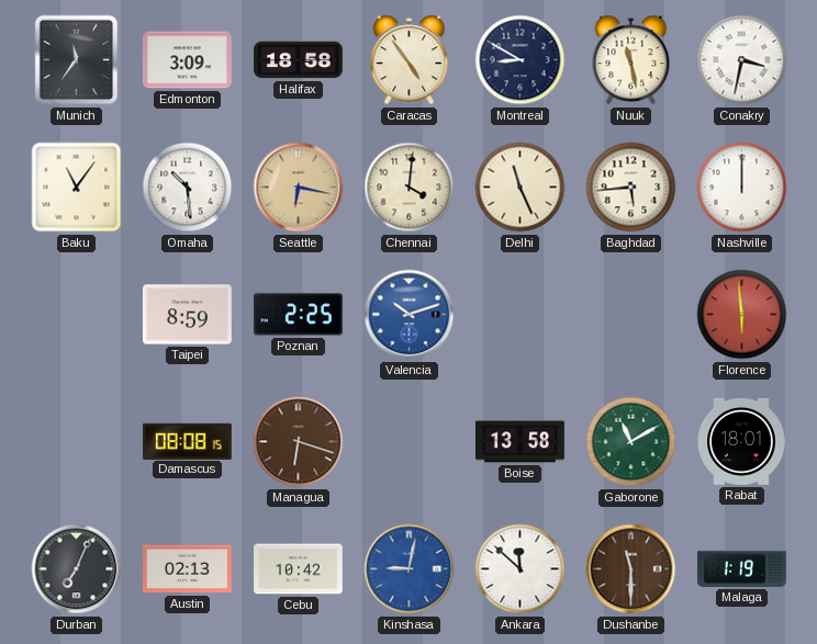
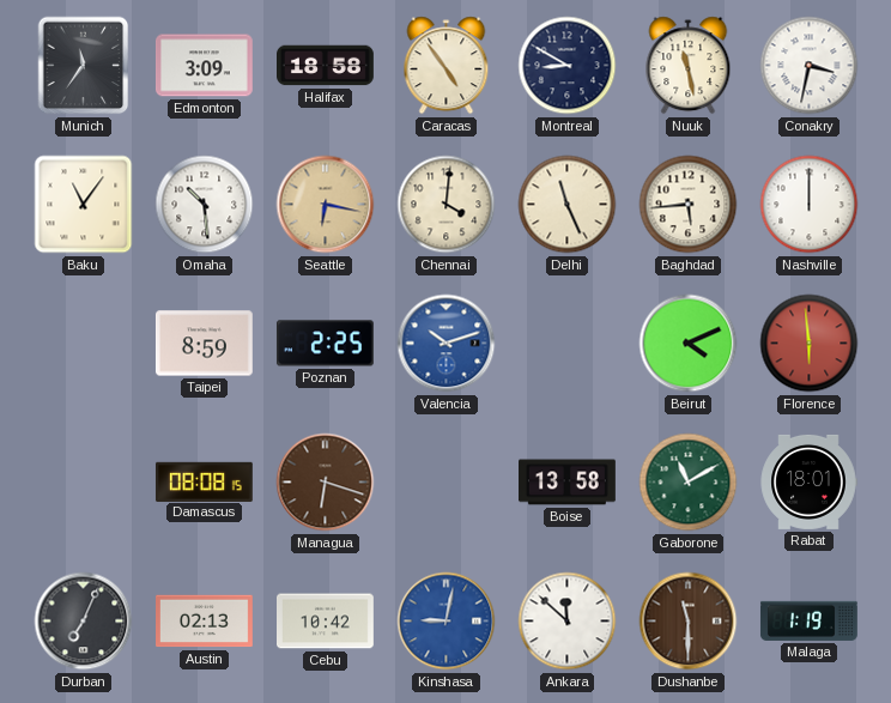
Beirut: none -> 4:11
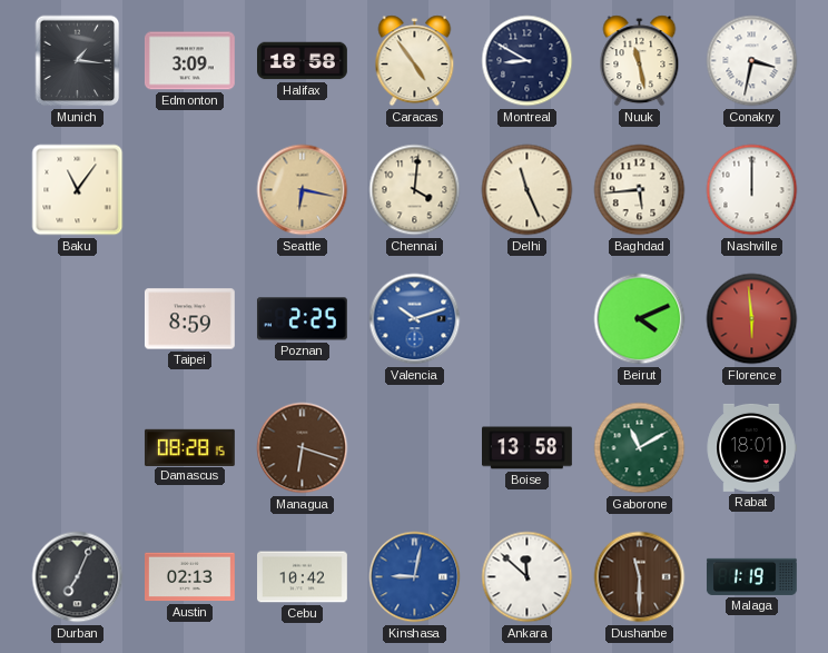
Munich: 11:36 -> 1:16
Omaha: 10:29 -> none
Damascus: 08:08 -> 08:28
